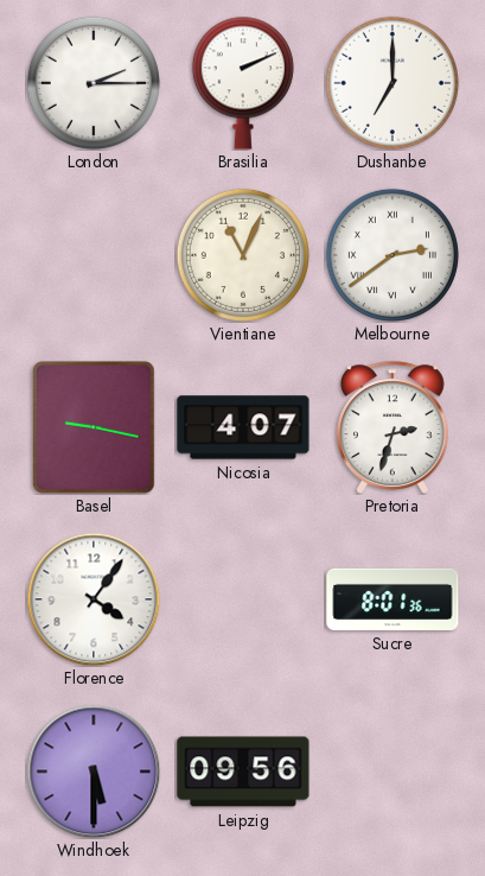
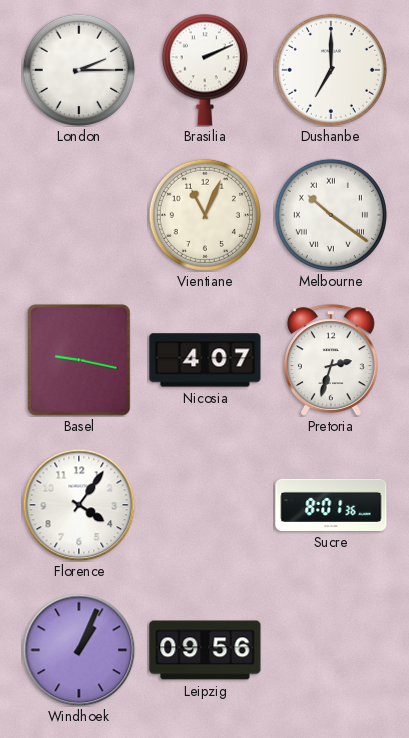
Melbourne: 2:39 -> 10:21
Windhoek: 5:30 -> 1:04
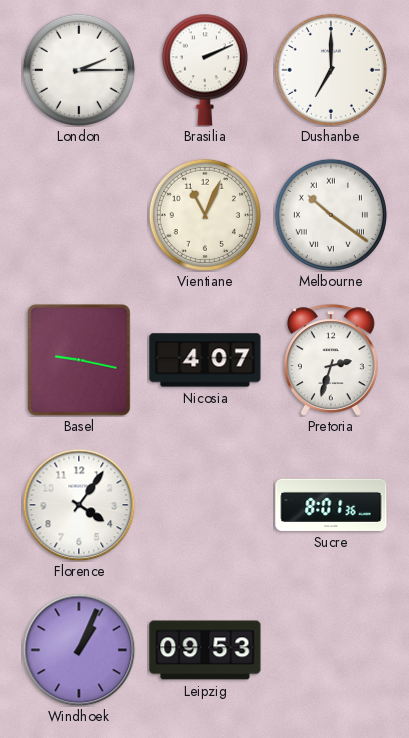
Leipzig: 09:56 -> 09:53
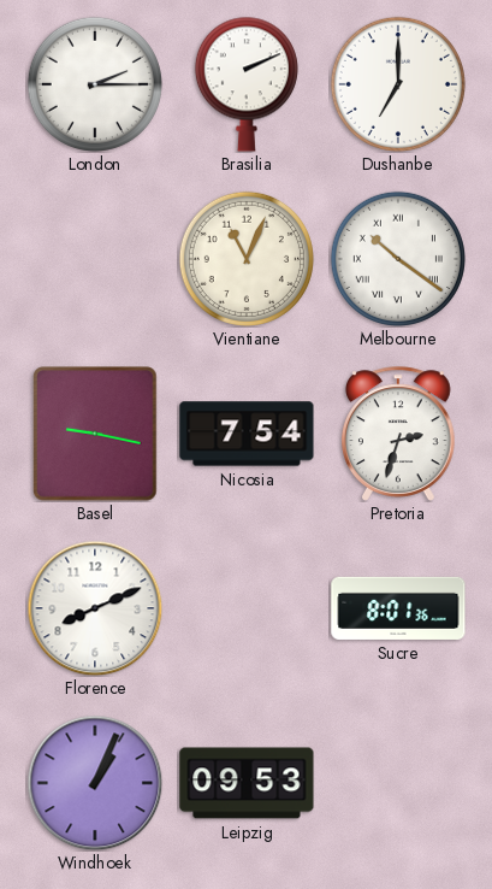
Nicosia: 4:07 -> 7:54
Florence: 4:06 -> 8:11
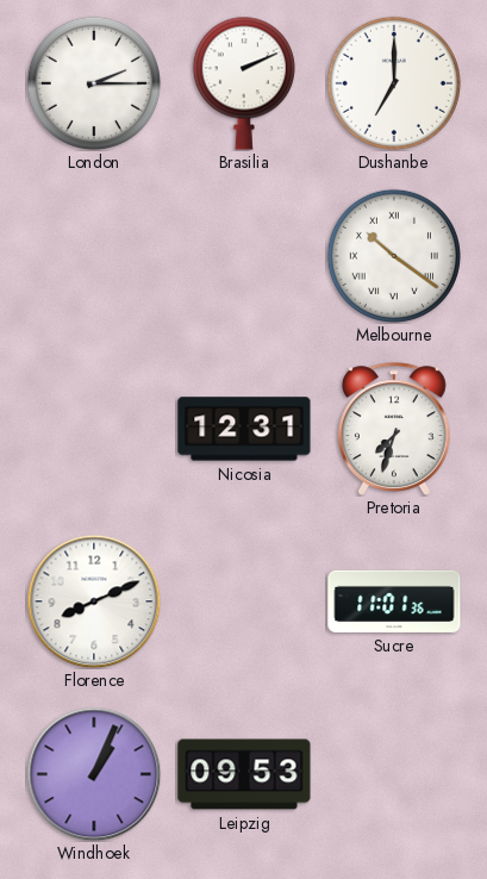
Vientiane: 11:04 -> none
Basel: 9:17 -> none
Nicosia: 7:54 -> 12:31
Pretoria: 2:33 -> 7:33
Sucre: 8:01 -> 11:01
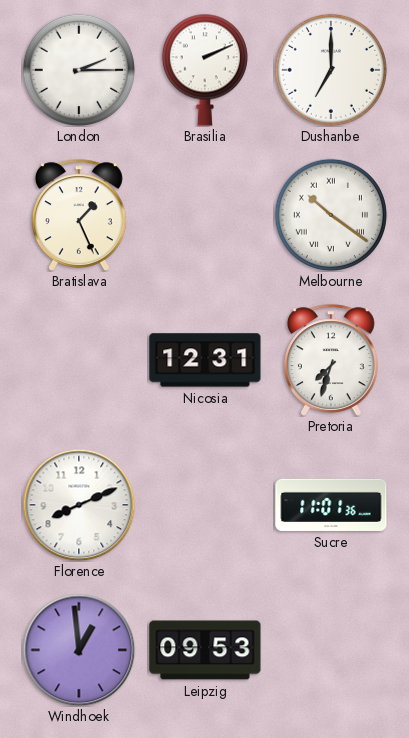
Bratislava: none -> 1:26
Windhoek: 1:04 -> 12:59
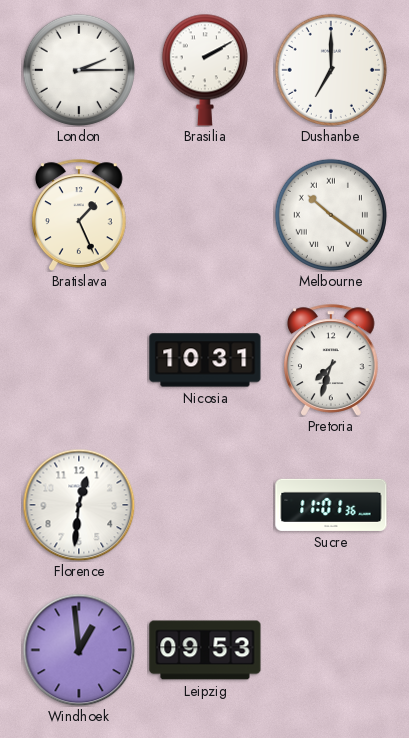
Brasilia: 2:11 -> 2:10
Nicosia: 12:31 -> 10:31
Florence: 8:11 -> 12:31
